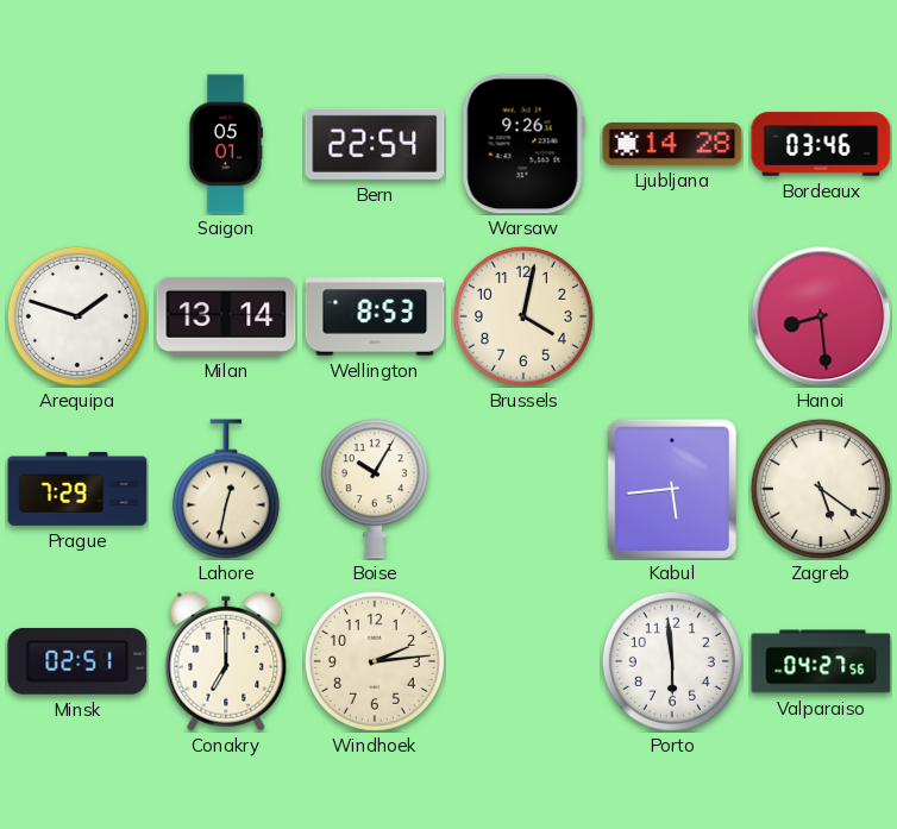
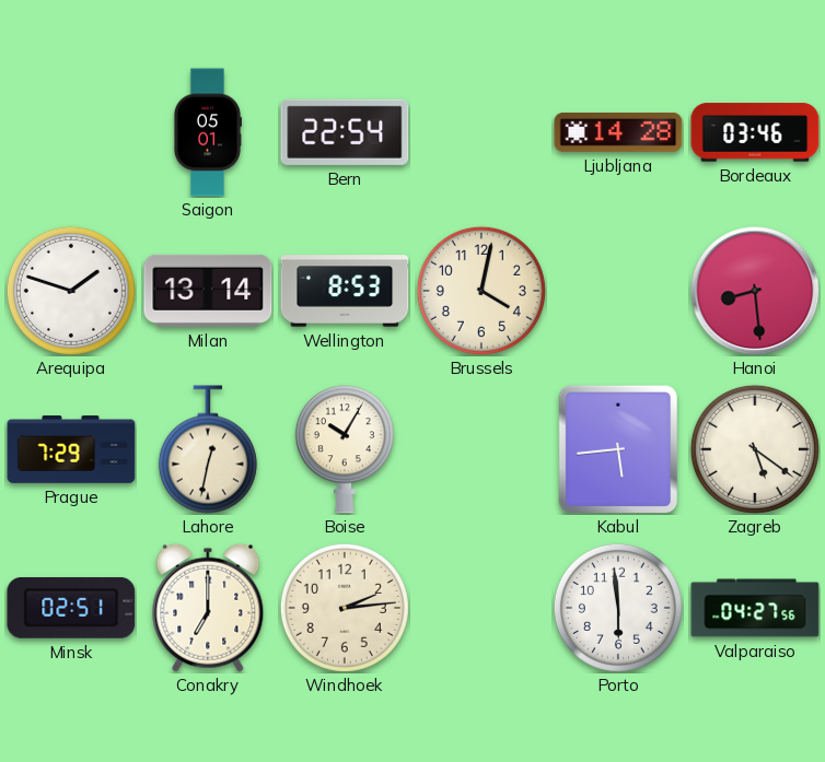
Warsaw: 9:26 -> none
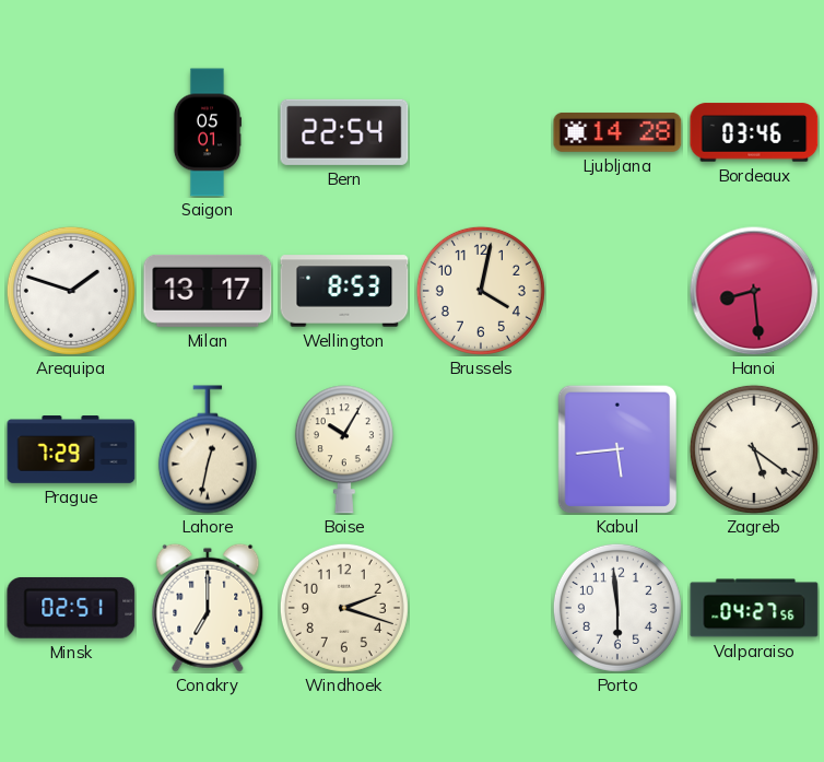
Milan: 13:14 -> 13:17
Windhoek: 2:14 -> 2:18
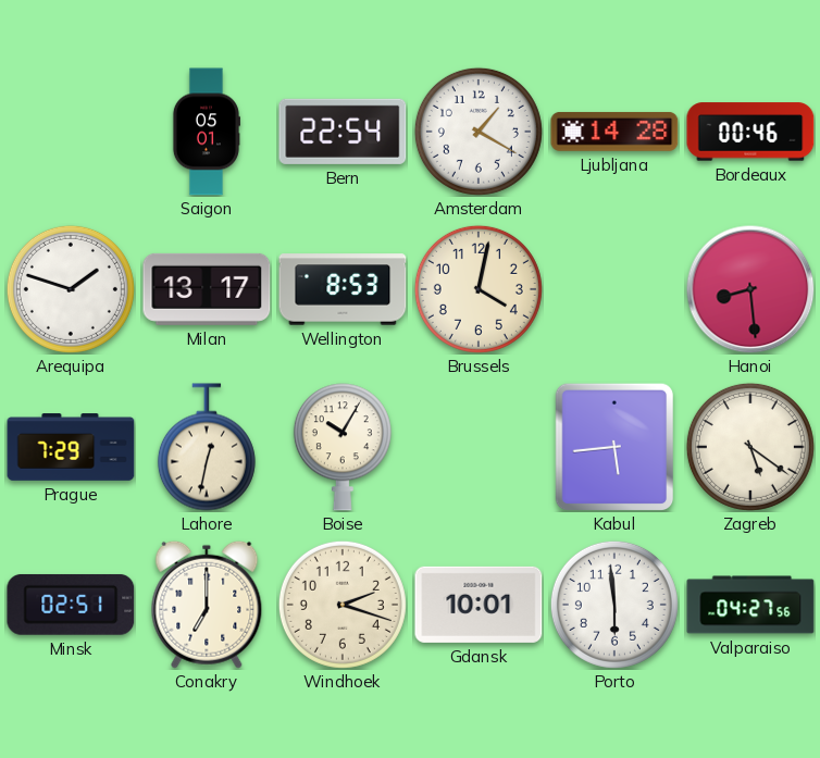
Amsterdam: none -> 1:20
Bordeaux: 03:46 -> 00:46
Gdansk: none -> 10:01
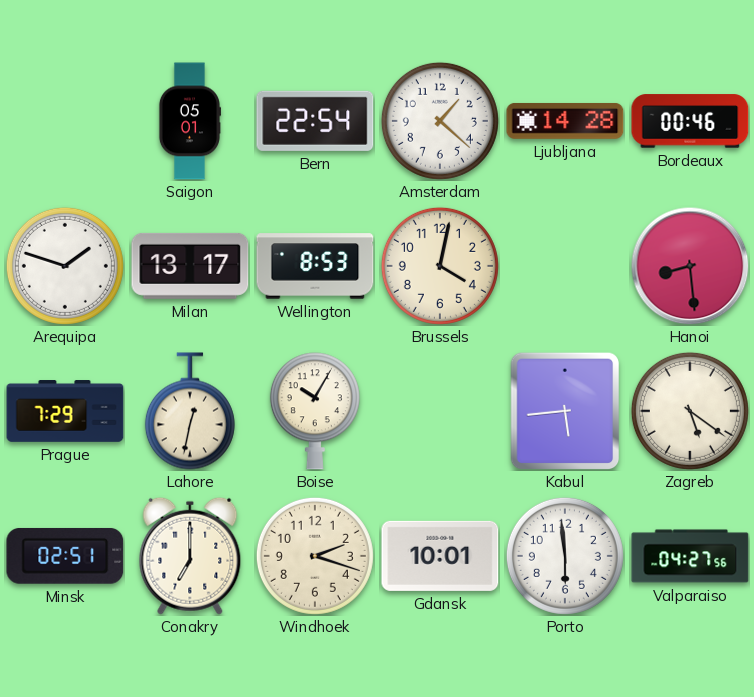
Amsterdam: 1:20 -> 1:22
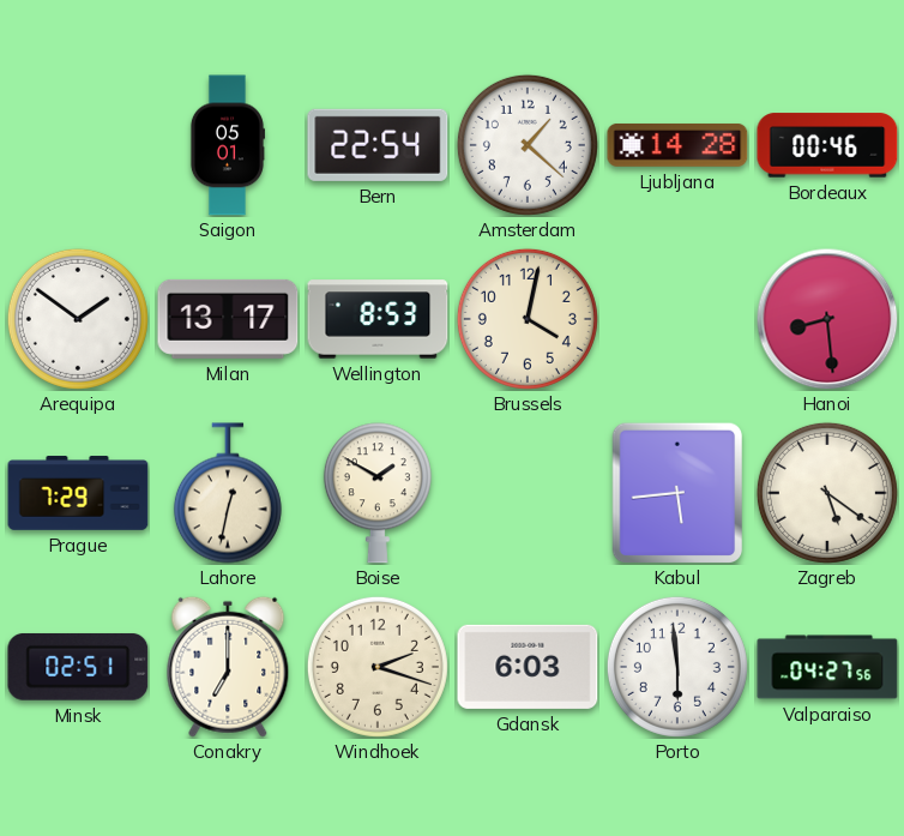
Arequipa: 1:48 -> 1:51
Boise: 10:05 -> 1:50
Gdansk: 10:01 -> 6:03
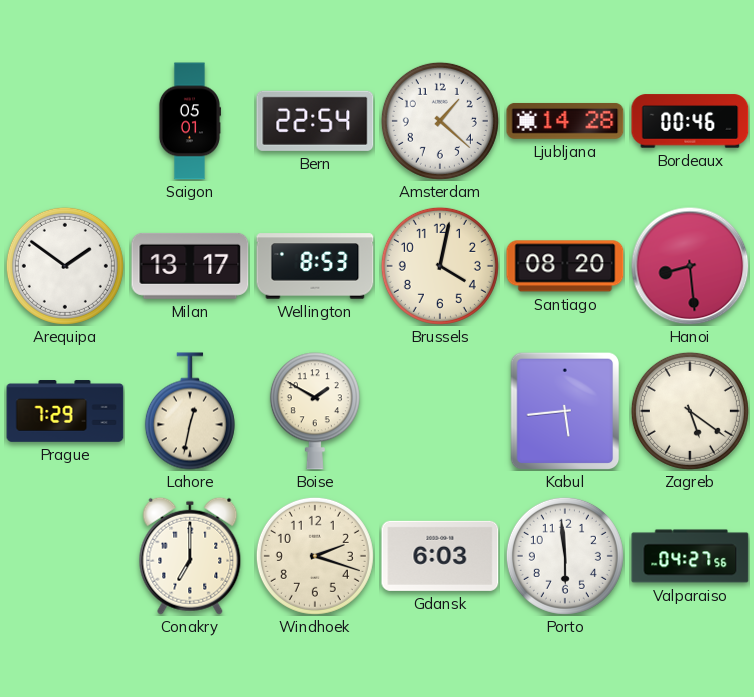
Santiago: none -> 08:20
Minsk: 02:51 -> none
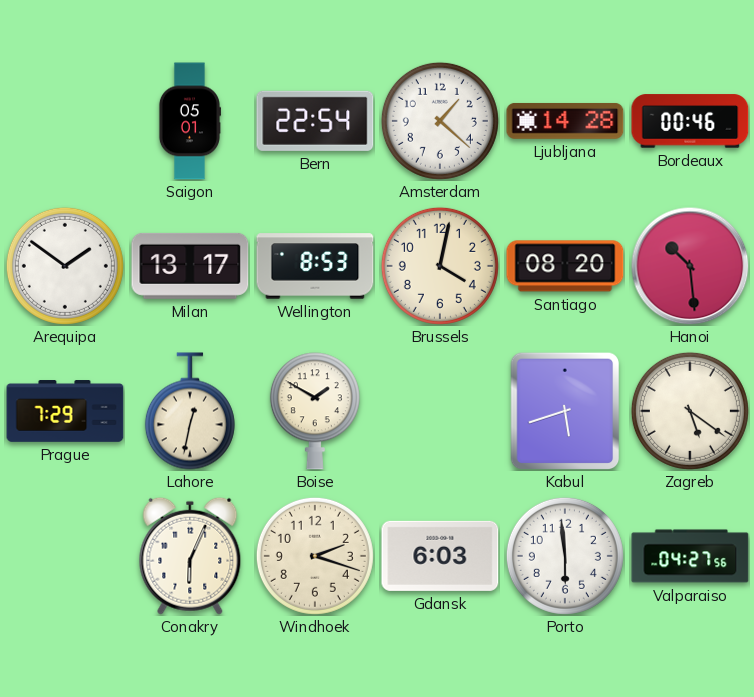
Hanoi: 8:29 -> 10:29
Kabul: 5:44 -> 5:42
Conakry: 7:00 -> 6:04
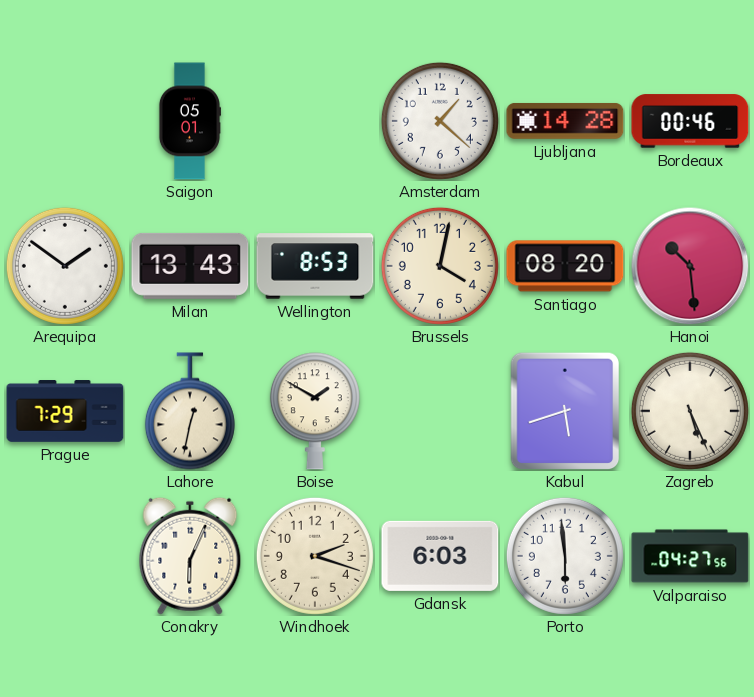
Bern: 22:54 -> none
Milan: 13:17 -> 13:43
Zagreb: 5:21 -> 5:26
